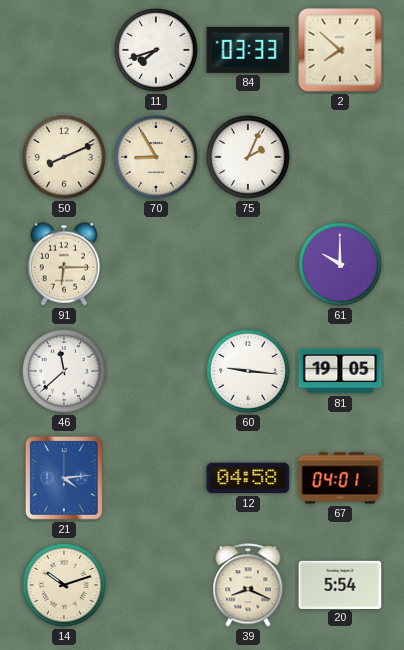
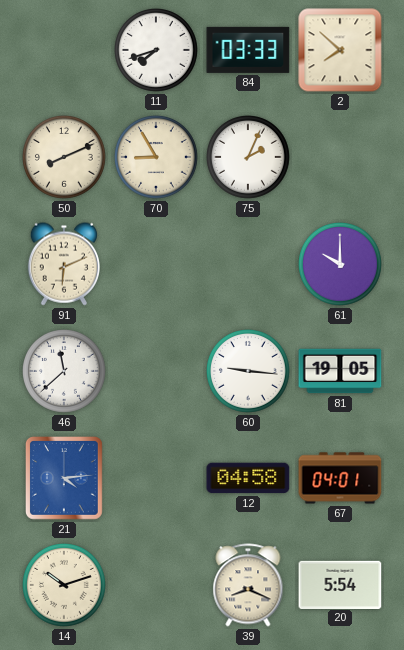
91: 6:15 -> 6:11
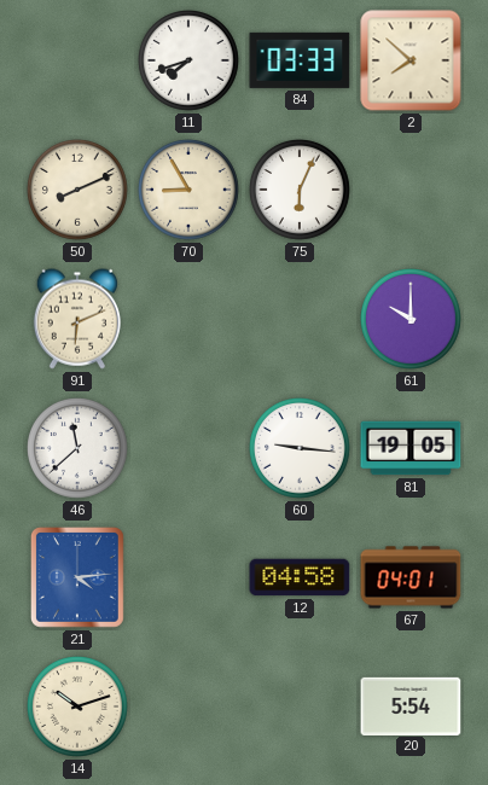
75: 2:04 -> 6:04
39: 8:19 -> none
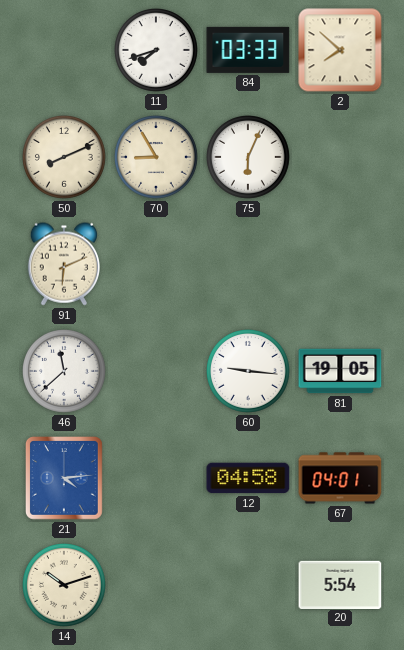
61: 10:00 -> none
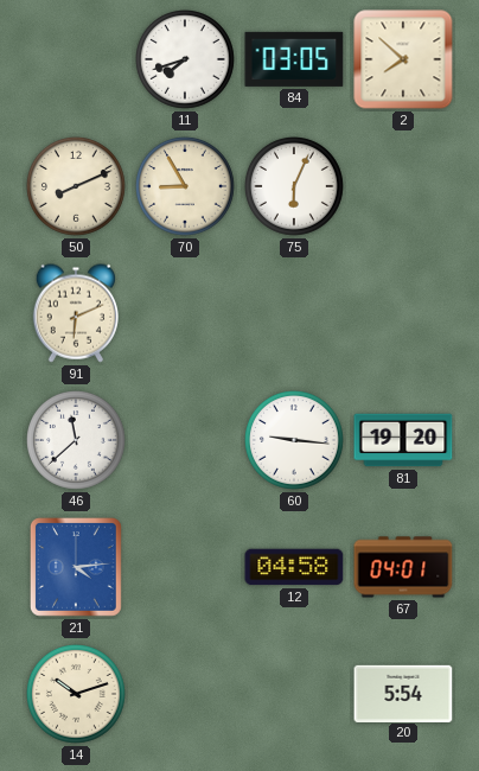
84: 03:33 -> 03:05
81: 19:05 -> 19:20
